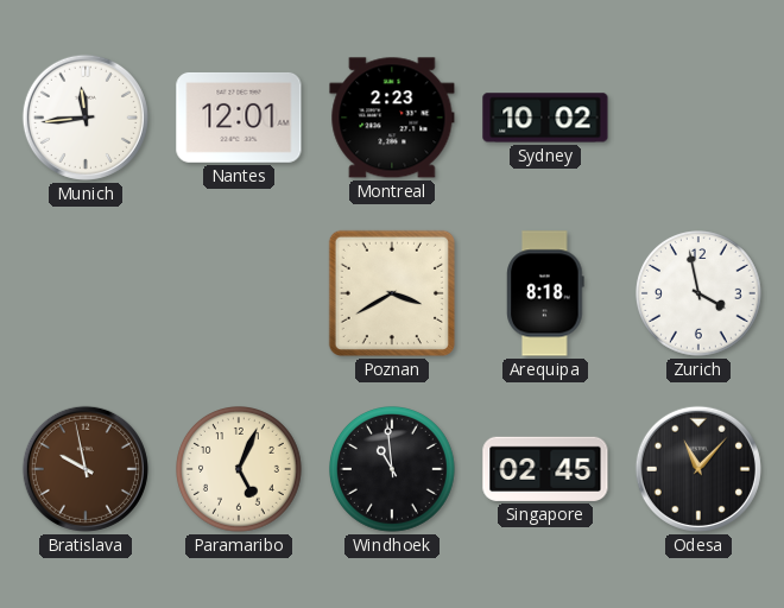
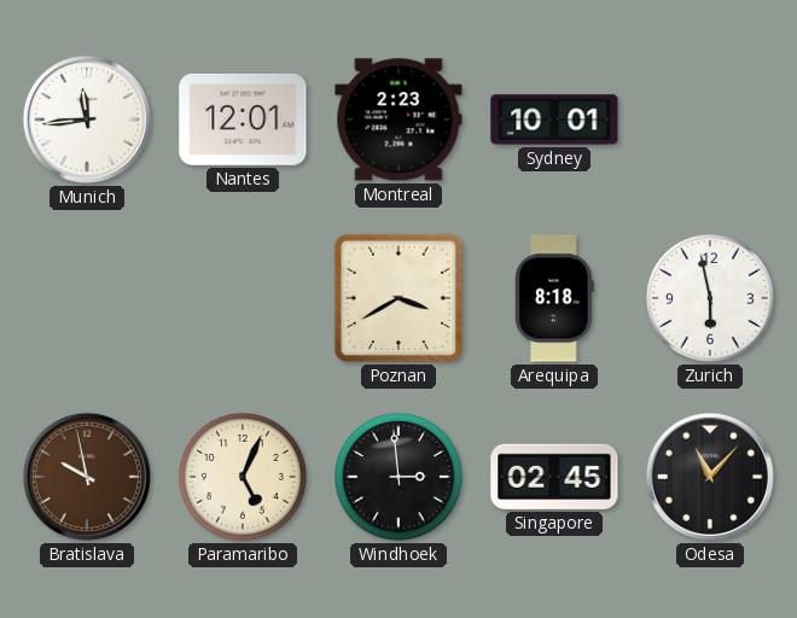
Sydney: 10:02 -> 10:01
Zurich: 3:58 -> 5:58
Windhoek: 10:59 -> 2:59
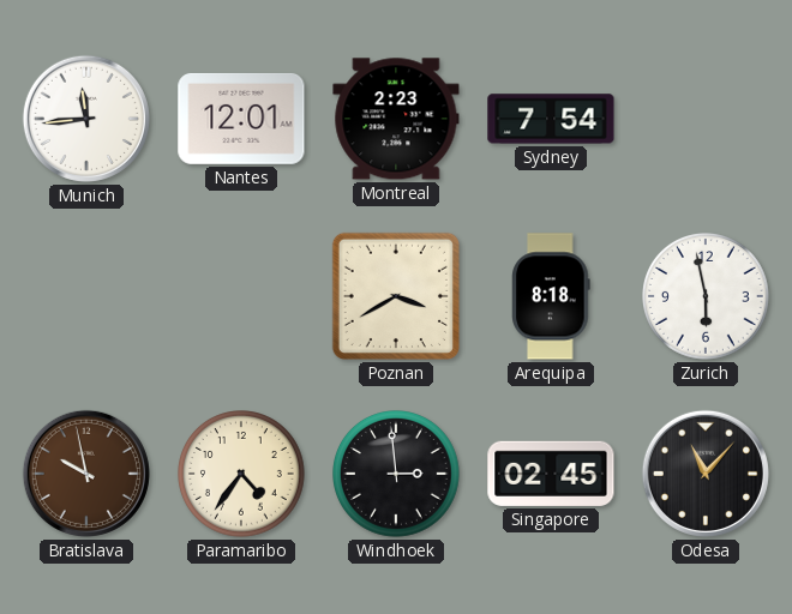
Sydney: 10:01 -> 7:54
Paramaribo: 5:04 -> 4:36
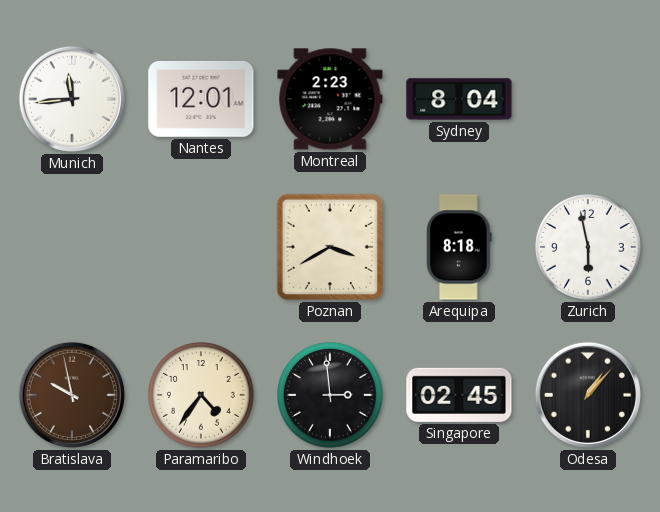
Sydney: 7:54 -> 8:04
Odesa: 11:07 -> 1:07
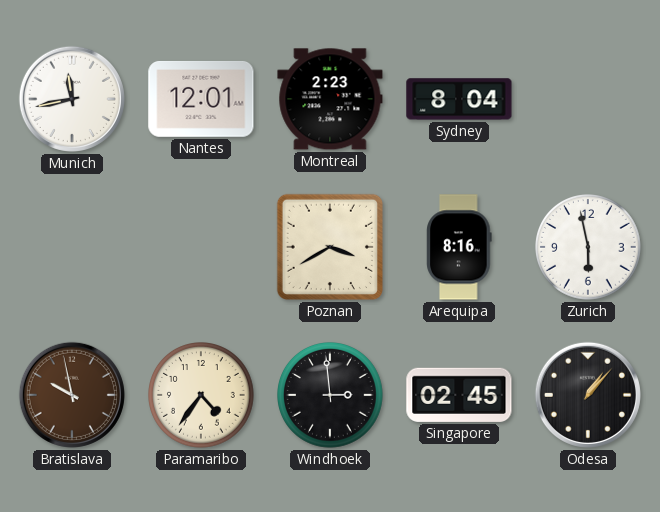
Munich: 11:44 -> 11:43
Arequipa: 8:18 -> 8:16
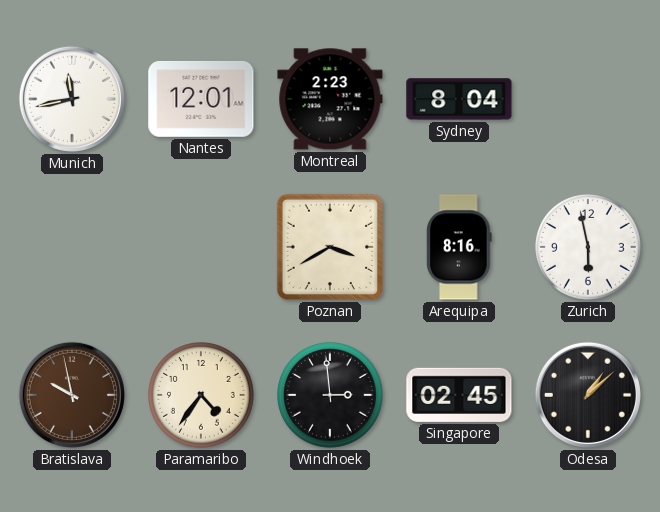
Odesa: 1:07 -> 1:08
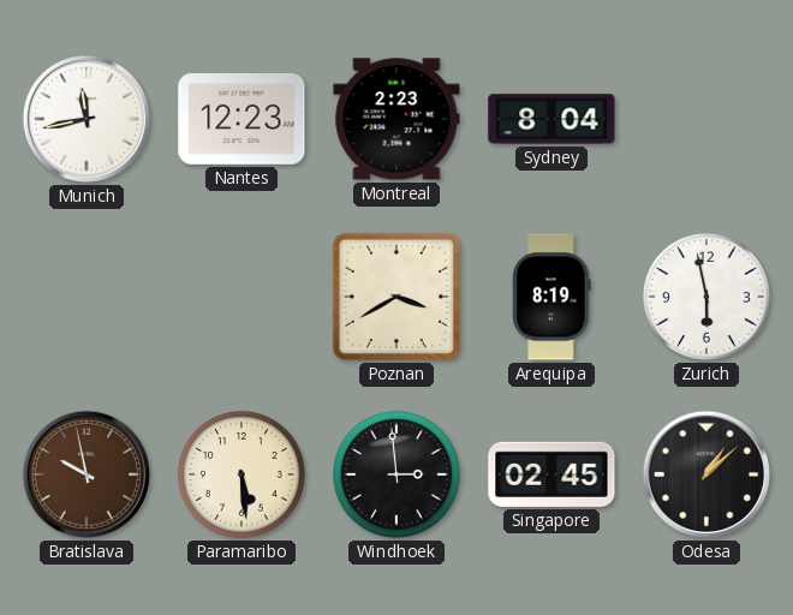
Nantes: 12:01 -> 12:23
Arequipa: 8:16 -> 8:19
Paramaribo: 4:36 -> 5:29
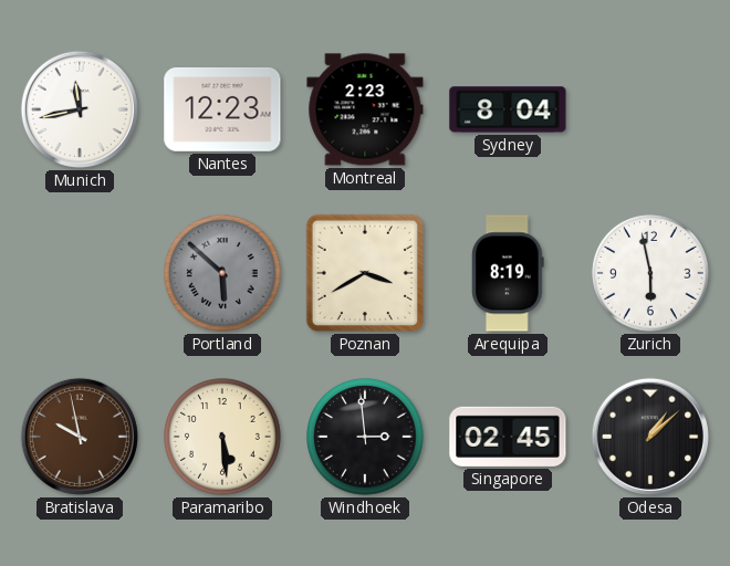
Portland: none -> 5:52
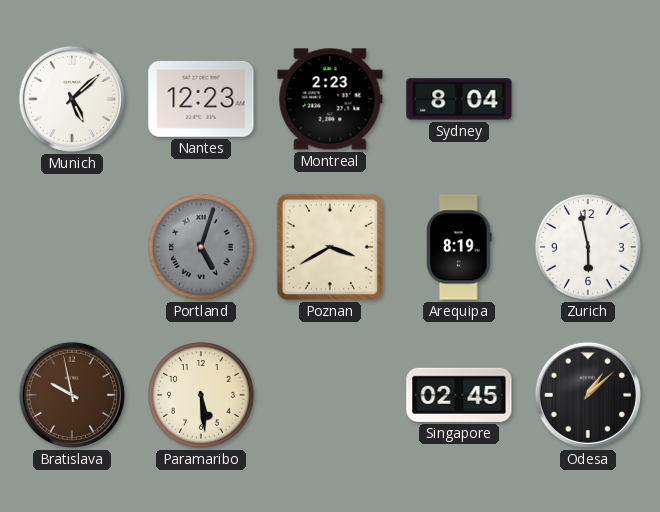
Munich: 11:43 -> 5:08
Portland: 5:52 -> 5:03
Windhoek: 2:59 -> none
